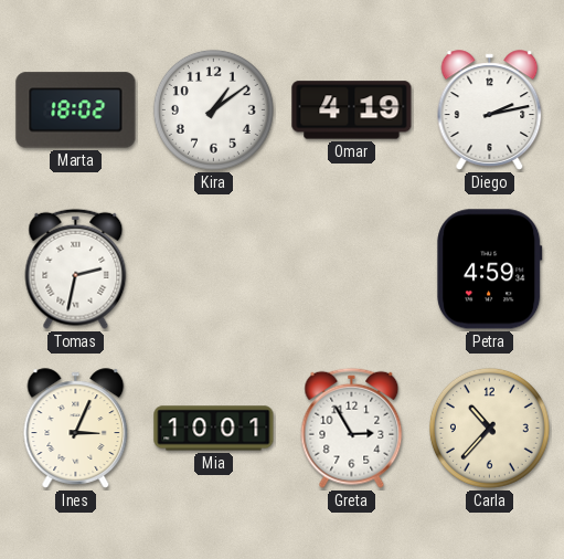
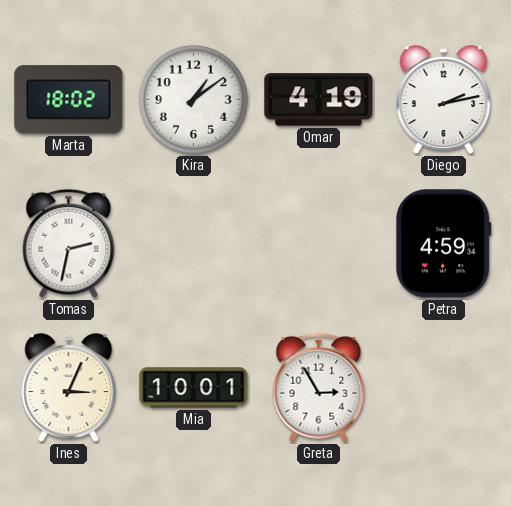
Carla: 10:37 -> none
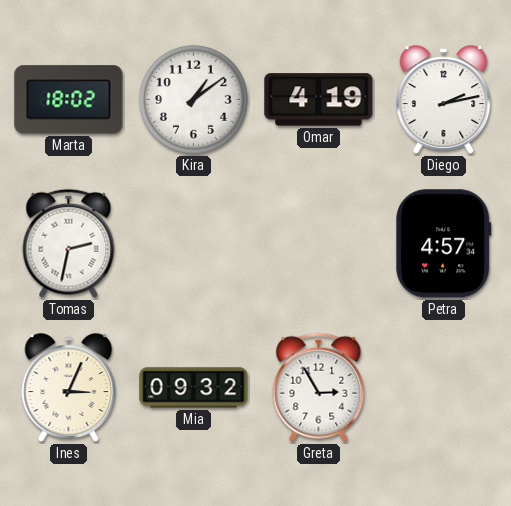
Petra: 4:59 -> 4:57
Mia: 10:01 -> 09:32
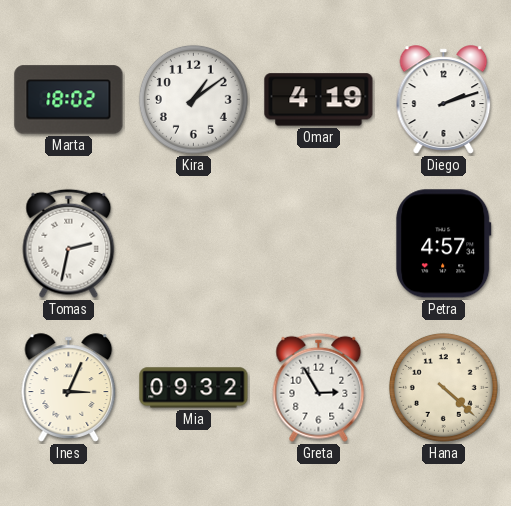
Diego: 2:13 -> 2:12
Hana: none -> 4:22
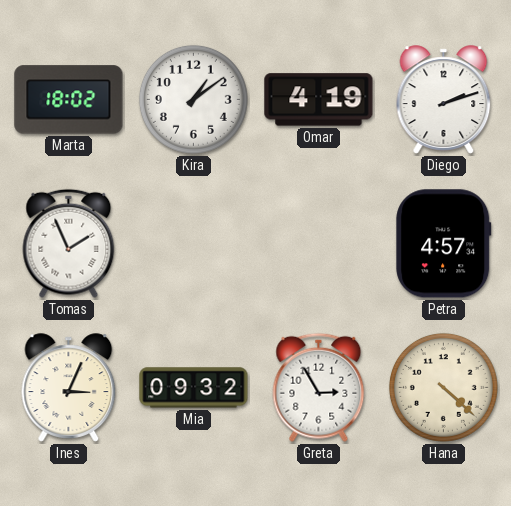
Tomas: 2:32 -> 1:56
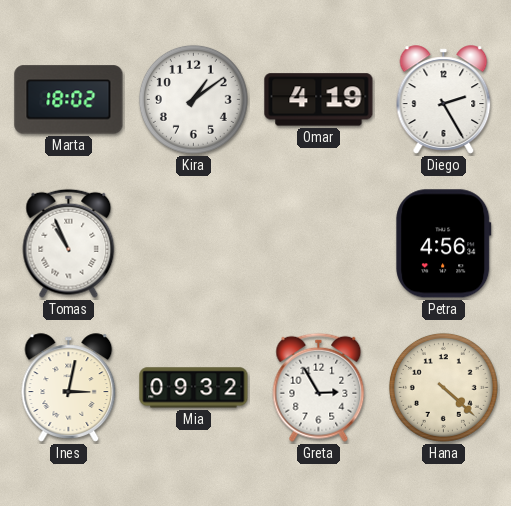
Diego: 2:12 -> 2:25
Tomas: 1:56 -> 10:56
Petra: 4:57 -> 4:56
Ines: 3:04 -> 3:02
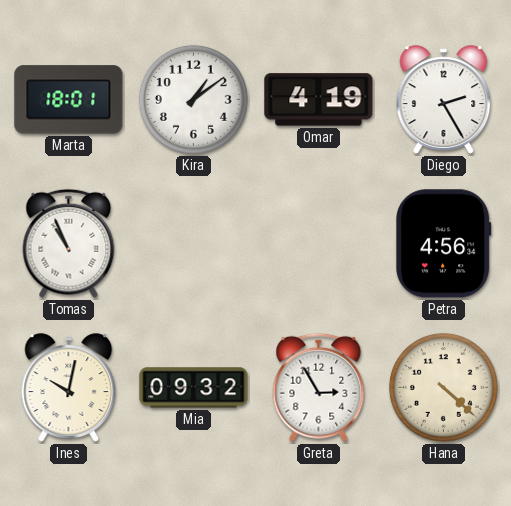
Marta: 18:02 -> 18:01
Ines: 3:02 -> 10:02
